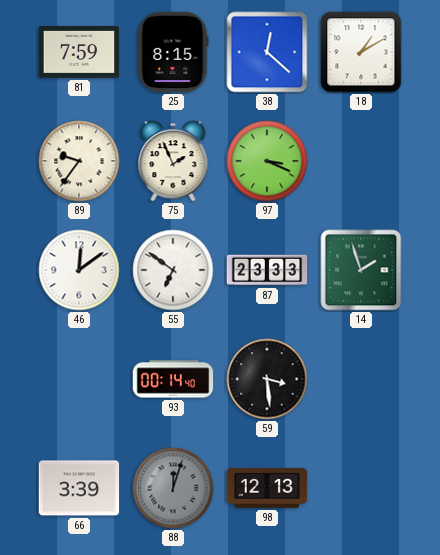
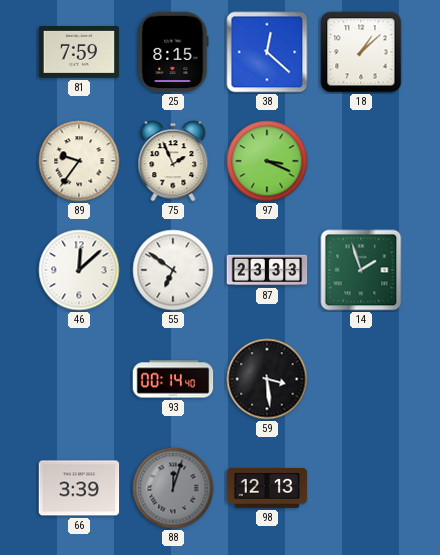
18: 1:10 -> 1:08
46: 12:09 -> 12:08
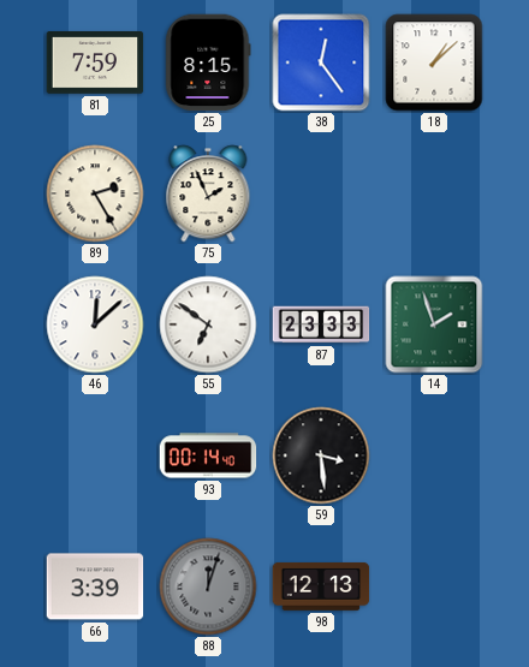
38: 12:22 -> 12:24
89: 9:36 -> 2:25
97: 3:19 -> none
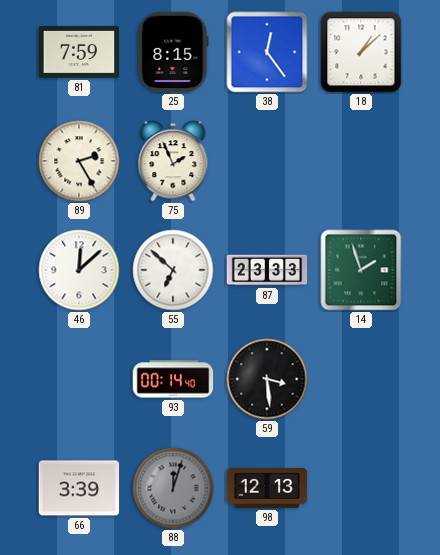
55: 6:51 -> 6:52
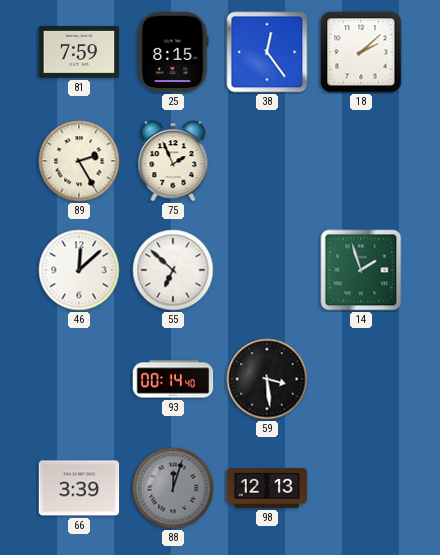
18: 1:08 -> 2:08
87: 23:33 -> none
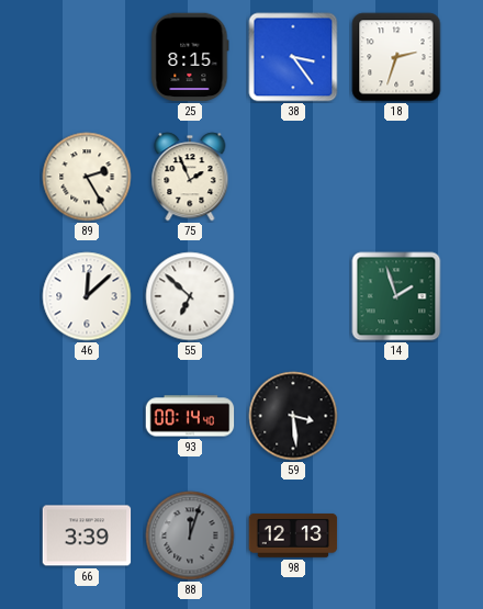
81: 7:59 -> none
38: 12:24 -> 3:24
18: 2:08 -> 2:33
